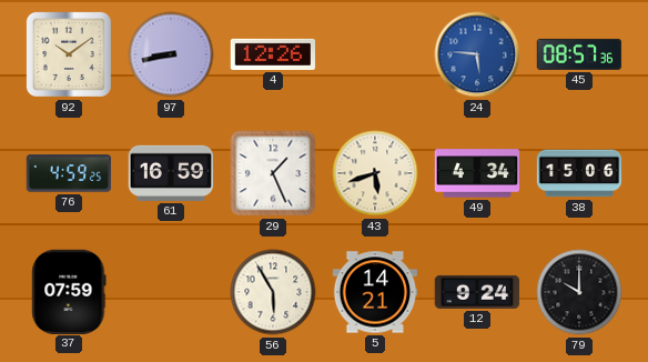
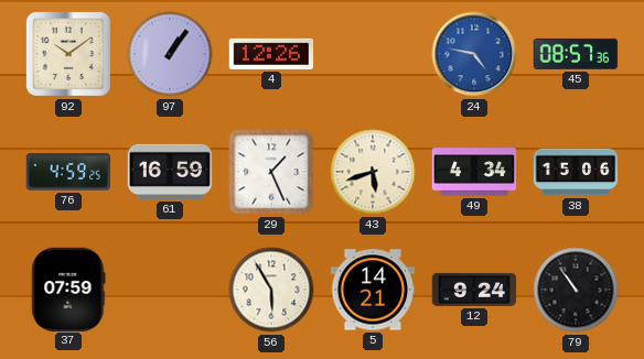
97: 8:43 -> 1:06
24: 5:46 -> 4:47
79: 10:00 -> 10:54
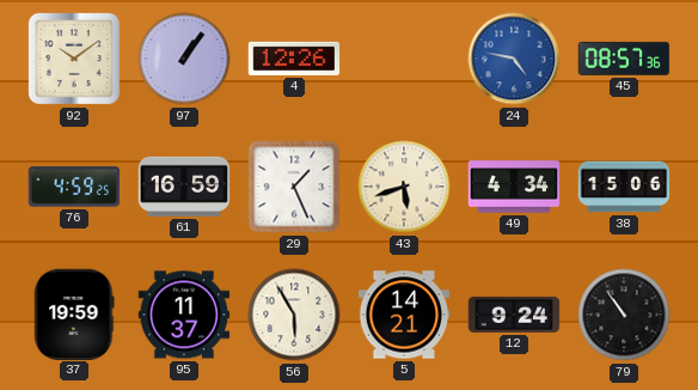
37: 07:59 -> 19:59
95: none -> 11:37
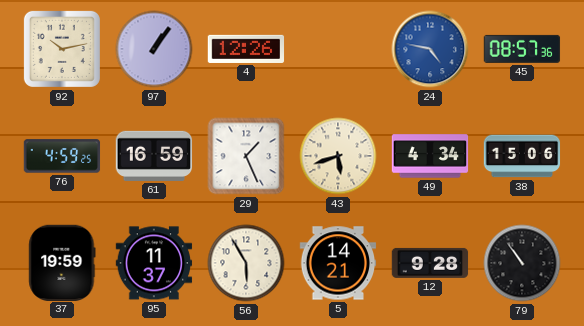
92: 10:09 -> 10:13
12: 9:24 -> 9:28
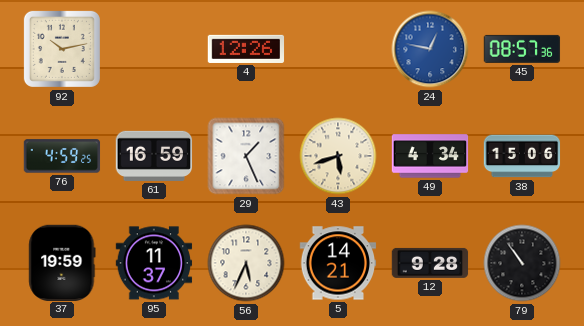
97: 1:06 -> none
24: 4:47 -> 12:47
56: 5:55 -> 5:34
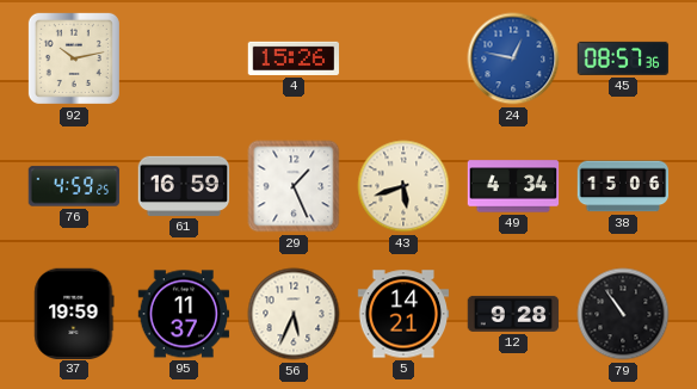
4: 12:26 -> 15:26
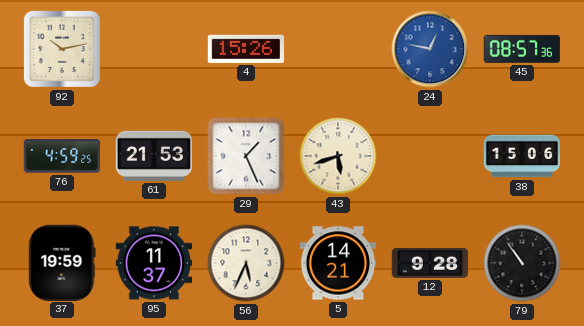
61: 16:59 -> 21:53
49: 4:34 -> none
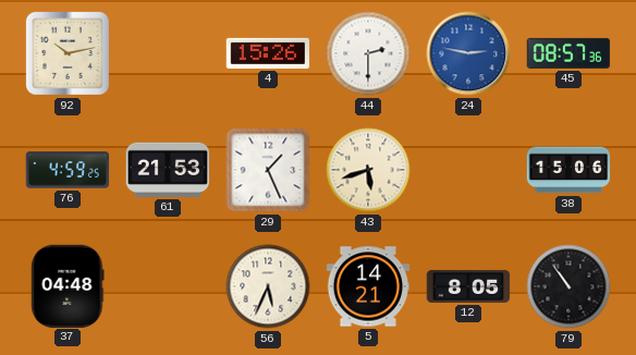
44: none -> 2:30
24: 12:47 -> 2:47
37: 19:59 -> 04:48
95: 11:37 -> none
12: 9:28 -> 8:05
